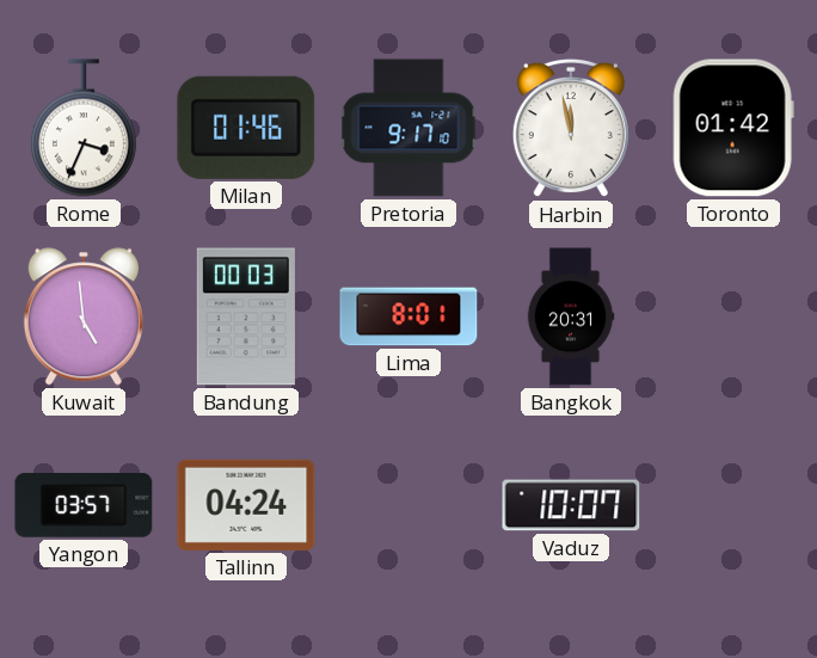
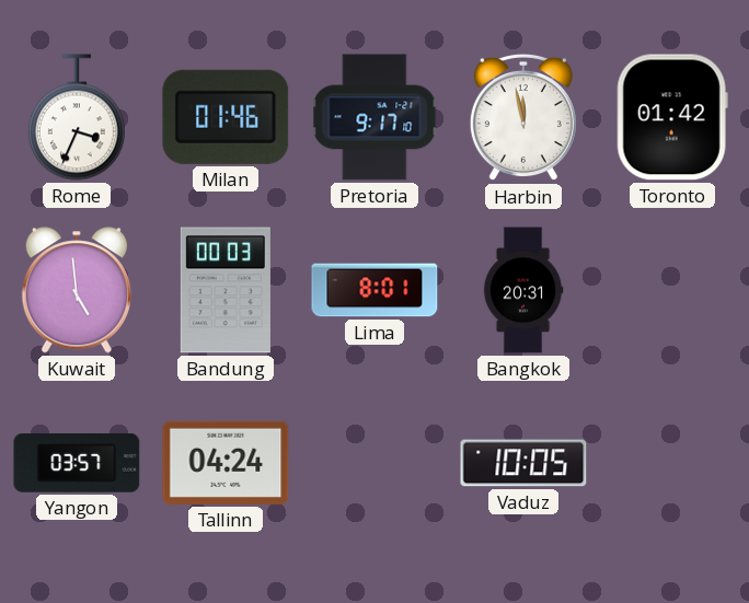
Vaduz: 10:07 -> 10:05
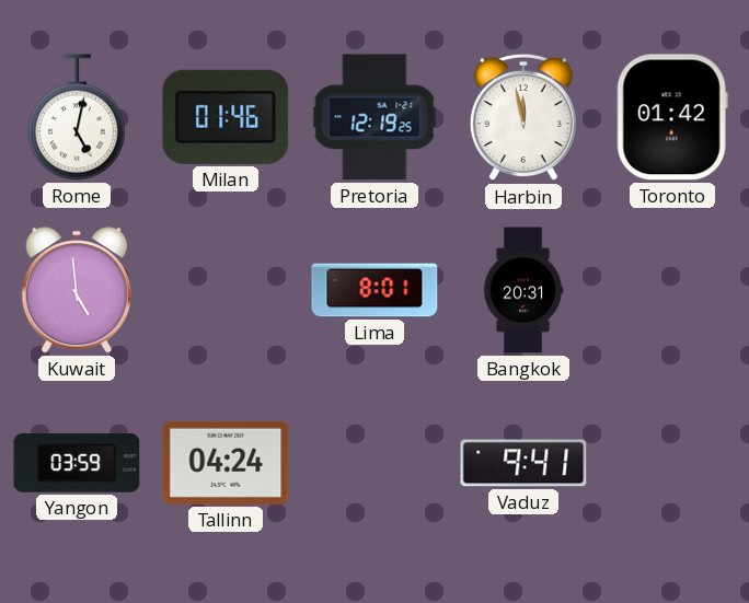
Rome: 3:34 -> 5:02
Pretoria: 9:17 -> 12:19
Bandung: 00:03 -> none
Yangon: 03:57 -> 03:59
Vaduz: 10:05 -> 9:41
